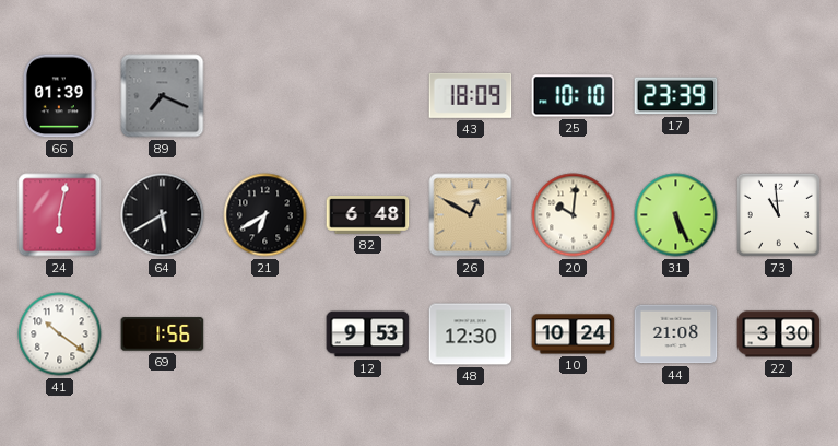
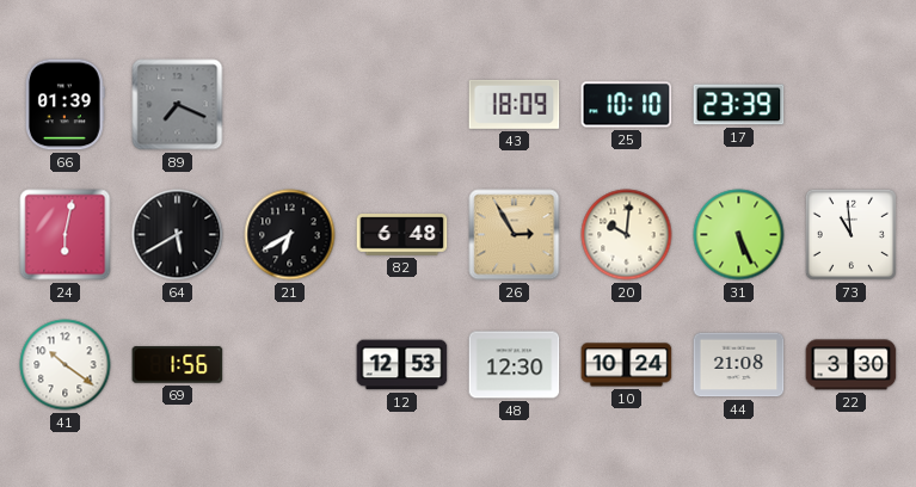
26: 12:50 -> 2:55
12: 9:53 -> 12:53
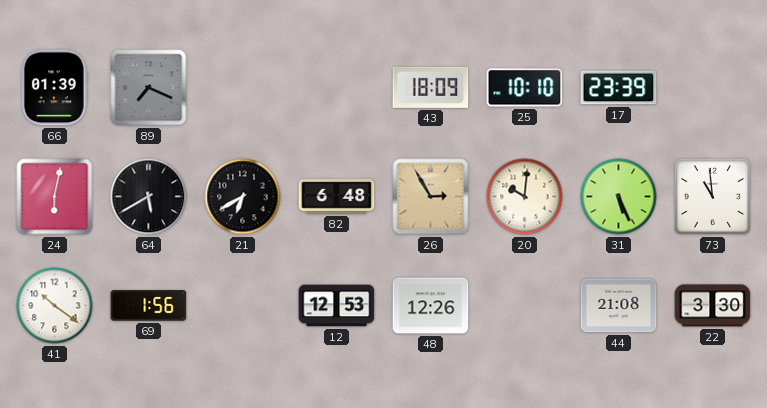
48: 12:30 -> 12:26
10: 10:24 -> none
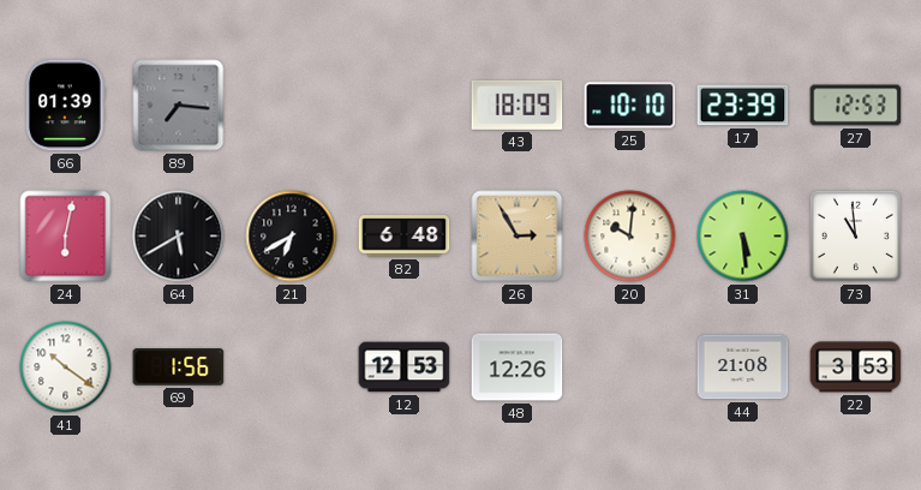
89: 7:19 -> 7:16
27: none -> 12:53
31: 5:26 -> 5:29
22: 3:30 -> 3:53
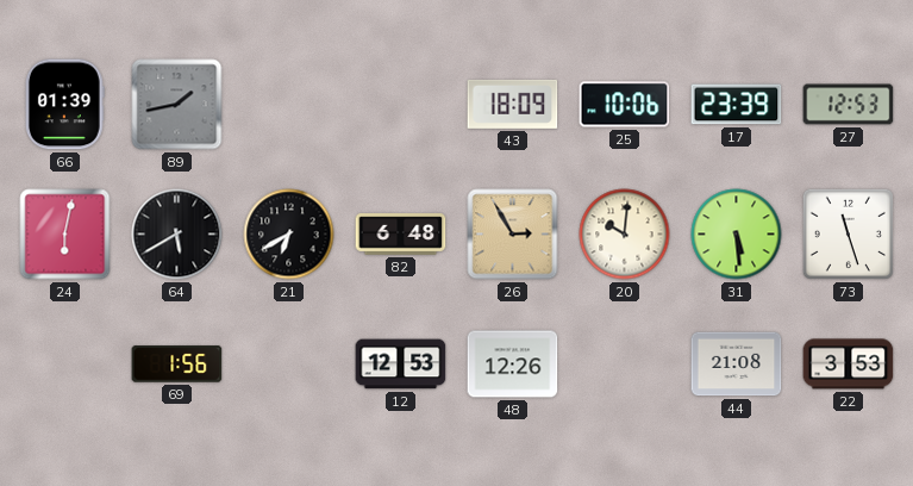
89: 7:16 -> 1:43
25: 10:10 -> 10:06
73: 10:59 -> 11:27
41: 10:21 -> none
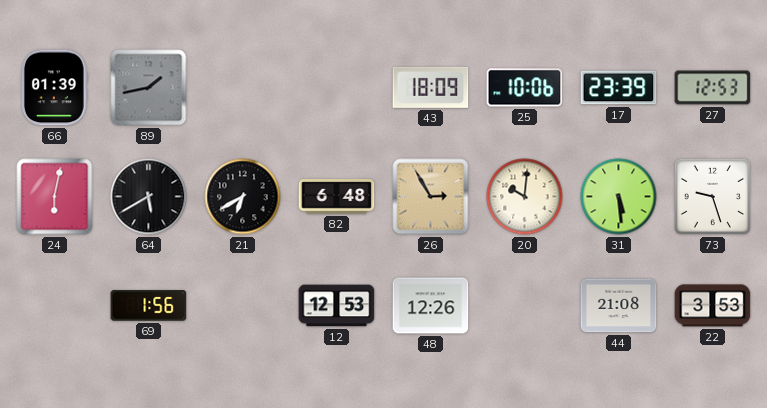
73: 11:27 -> 9:27
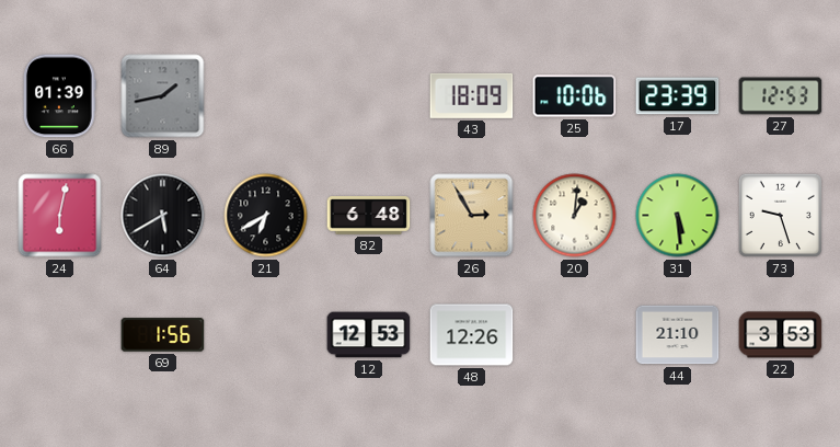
20: 10:01 -> 1:01
44: 21:08 -> 21:10
